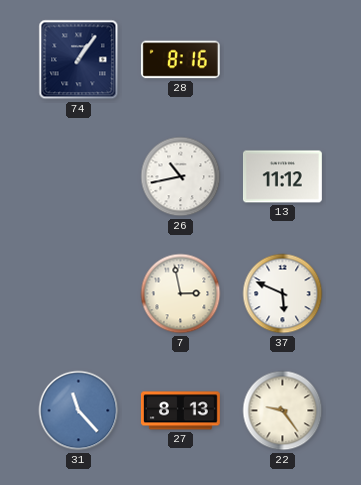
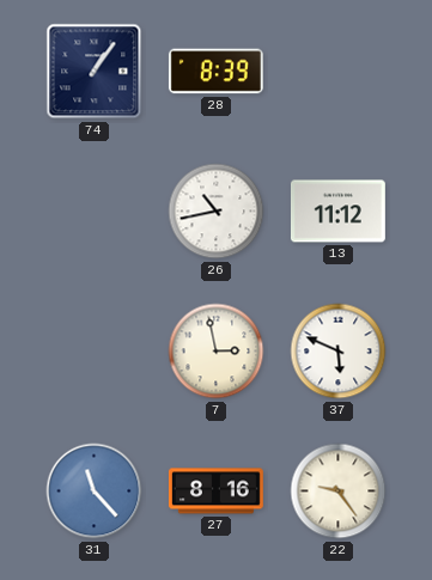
28: 8:16 -> 8:39
27: 8:13 -> 8:16
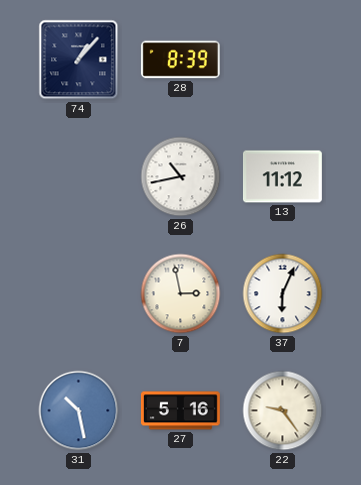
74: 1:06 -> 1:07
37: 5:49 -> 6:04
31: 11:23 -> 10:28
27: 8:16 -> 5:16
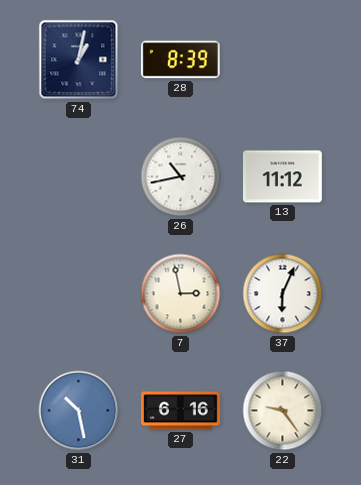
74: 1:07 -> 1:02
27: 5:16 -> 6:16
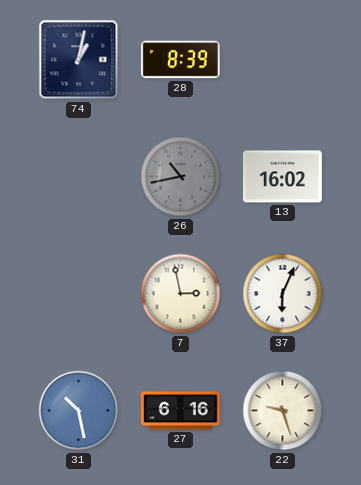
26 dial: white -> grey
13: 11:12 -> 16:02
22: 9:24 -> 9:27
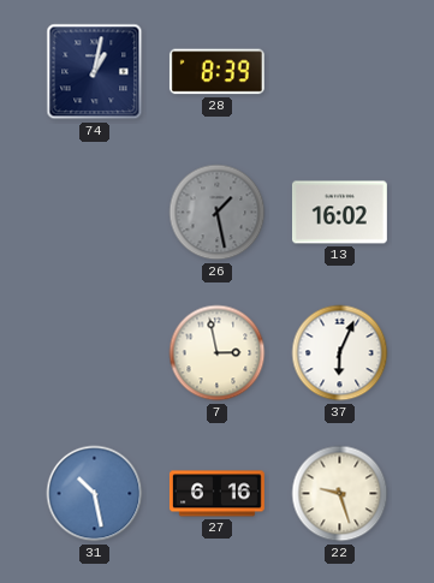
26: 10:43 -> 1:28
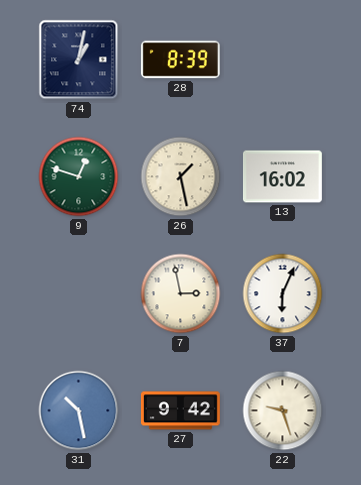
9: none -> 12:48
26 dial: grey -> cream
27: 6:16 -> 9:42
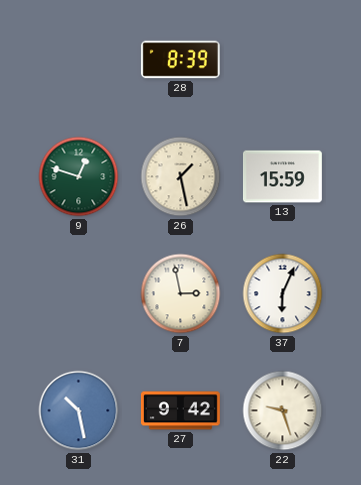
74: 1:02 -> none
13: 16:02 -> 15:59
